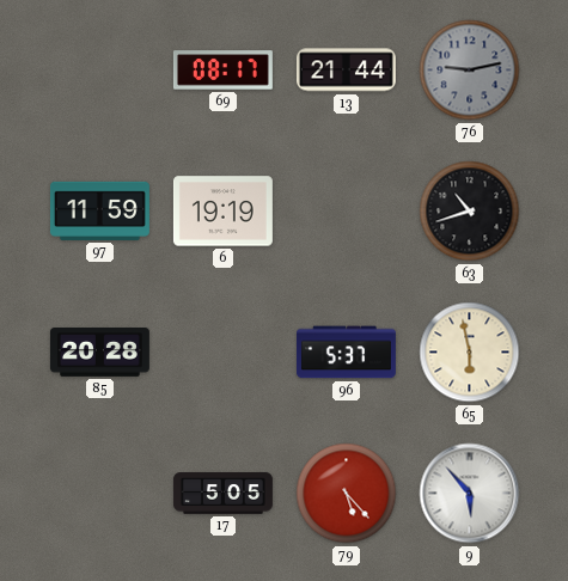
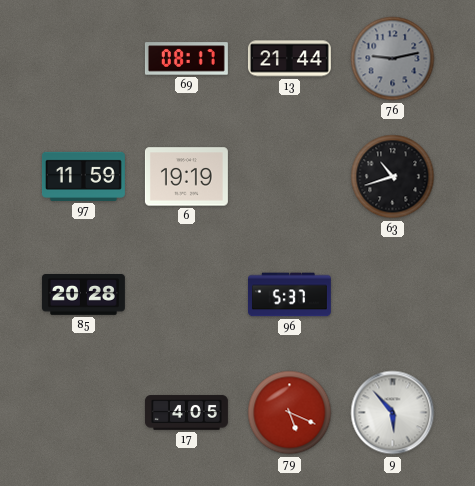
65: 5:58 -> none
17: 5:05 -> 4:05
79: 5:23 -> 5:19
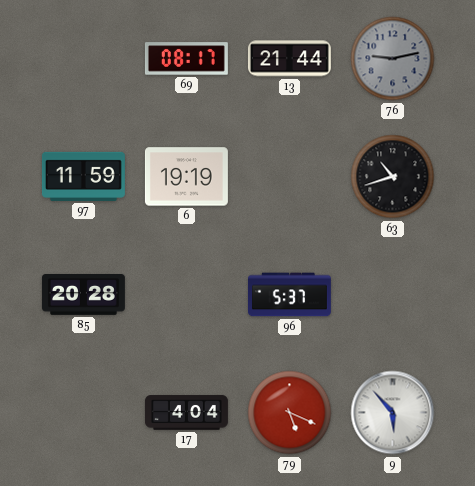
17: 4:05 -> 4:04
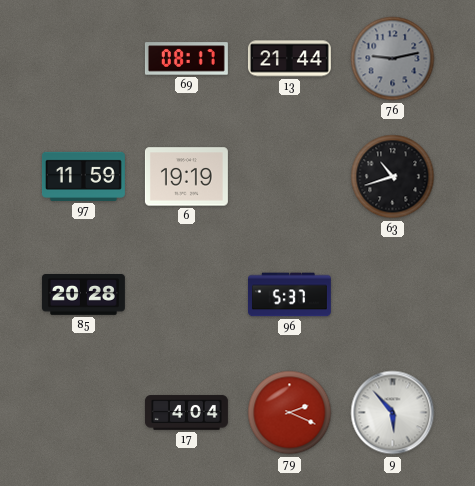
79: 5:19 -> 2:19
